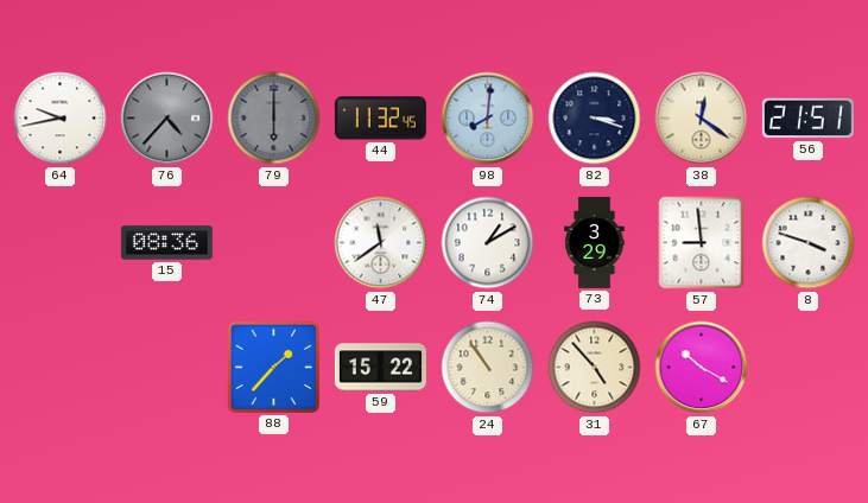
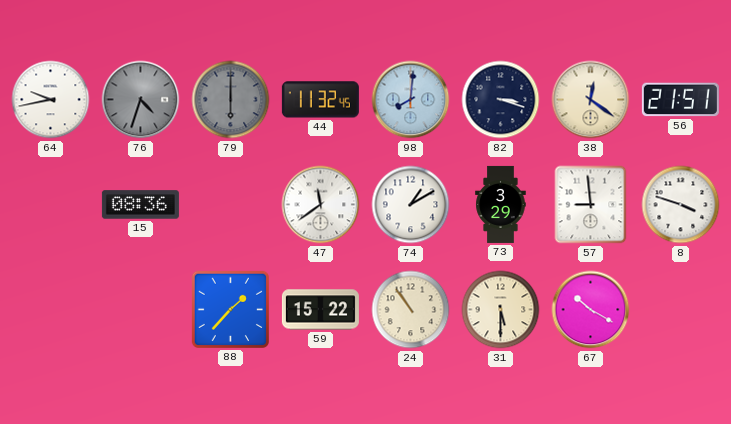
76: 4:37 -> 4:33
31: 4:53 -> 5:30
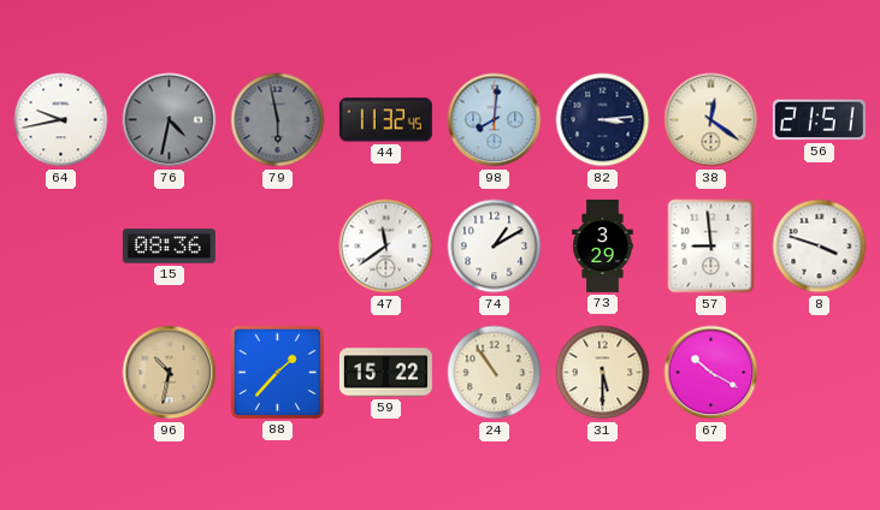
76: 4:33 -> 4:32
79: 6:00 -> 5:58
82: 3:18 -> 3:14
96: none -> 10:32
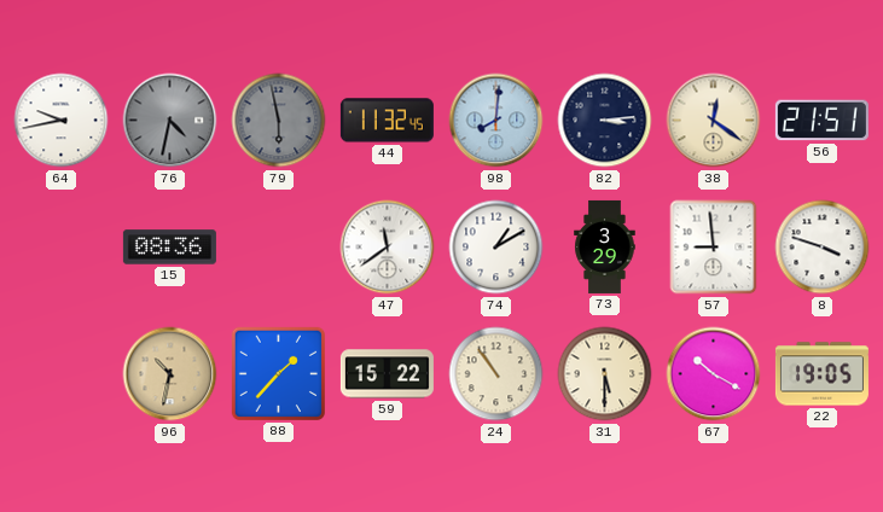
22: none -> 19:05
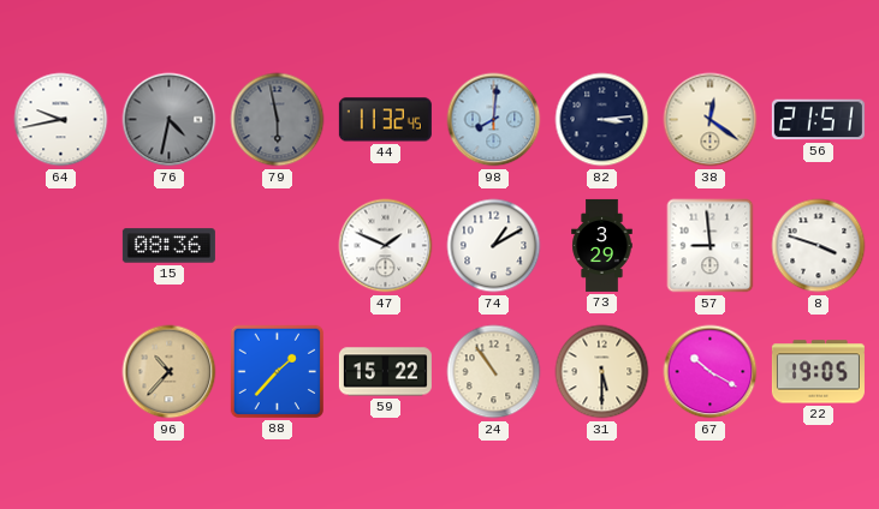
47: 11:39 -> 1:49
96: 10:32 -> 10:37
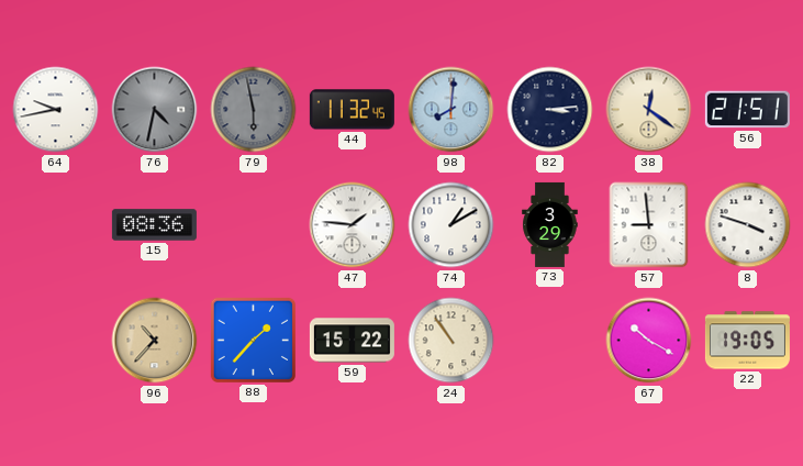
47: 1:49 -> 1:46
31: 5:30 -> none
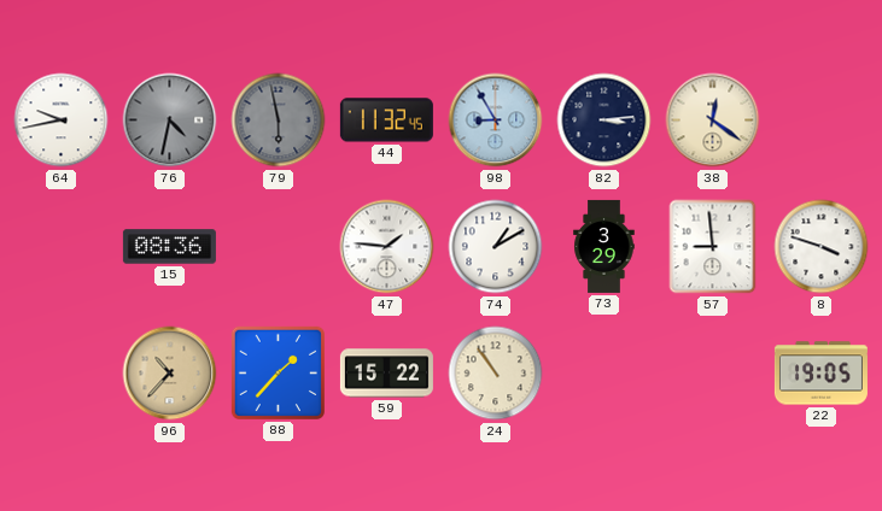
98: 8:01 -> 8:55
56: 21:51 -> none
67: 10:20 -> none
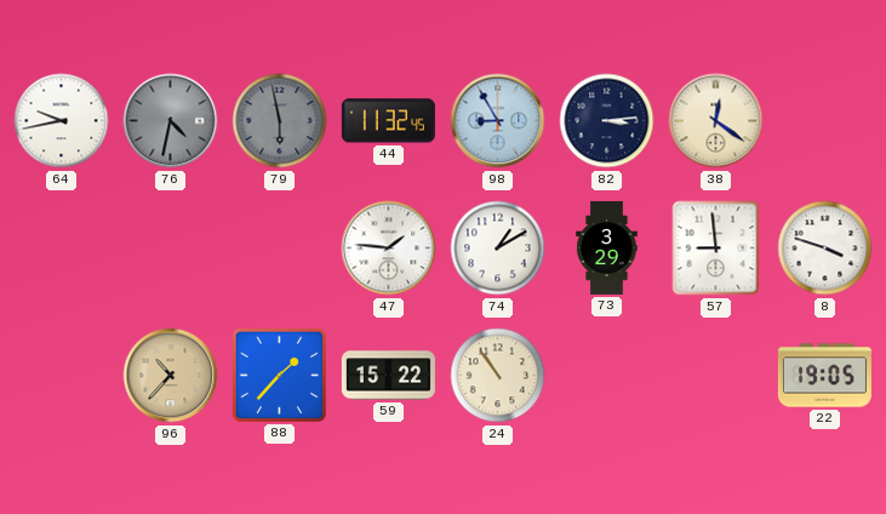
15: 08:36 -> none
